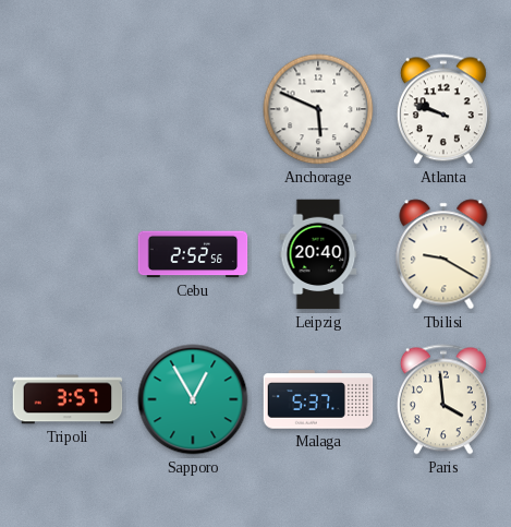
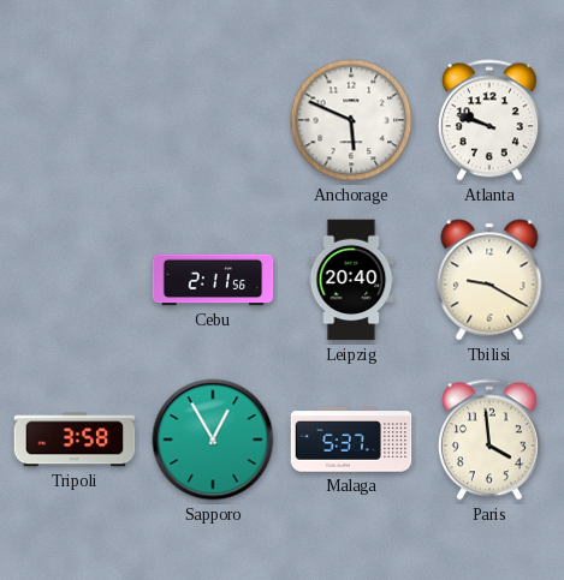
Cebu: 2:52 -> 2:11
Tripoli: 3:57 -> 3:58
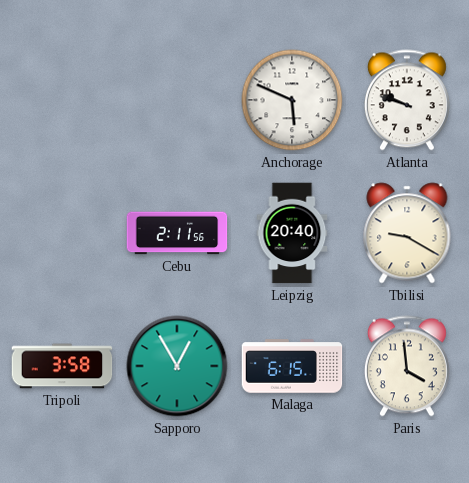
Malaga: 5:37 -> 6:15
